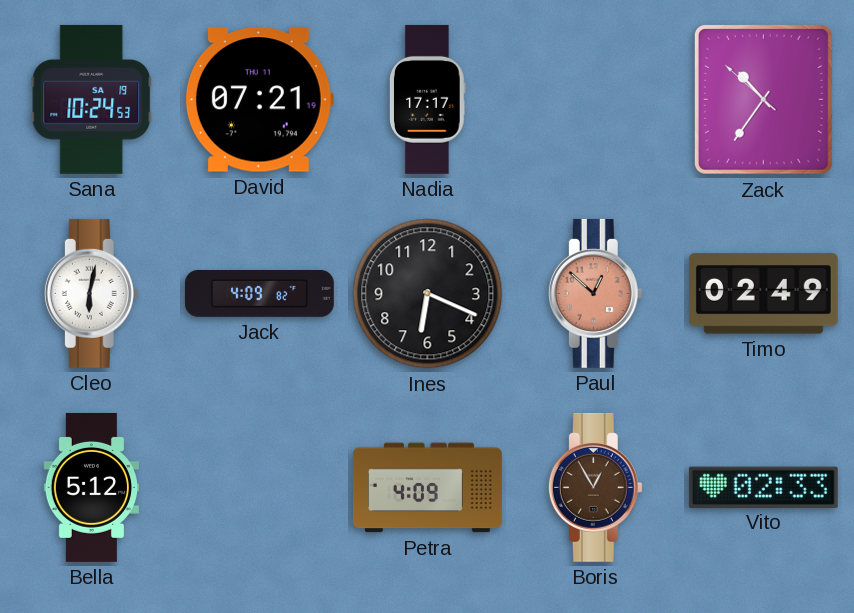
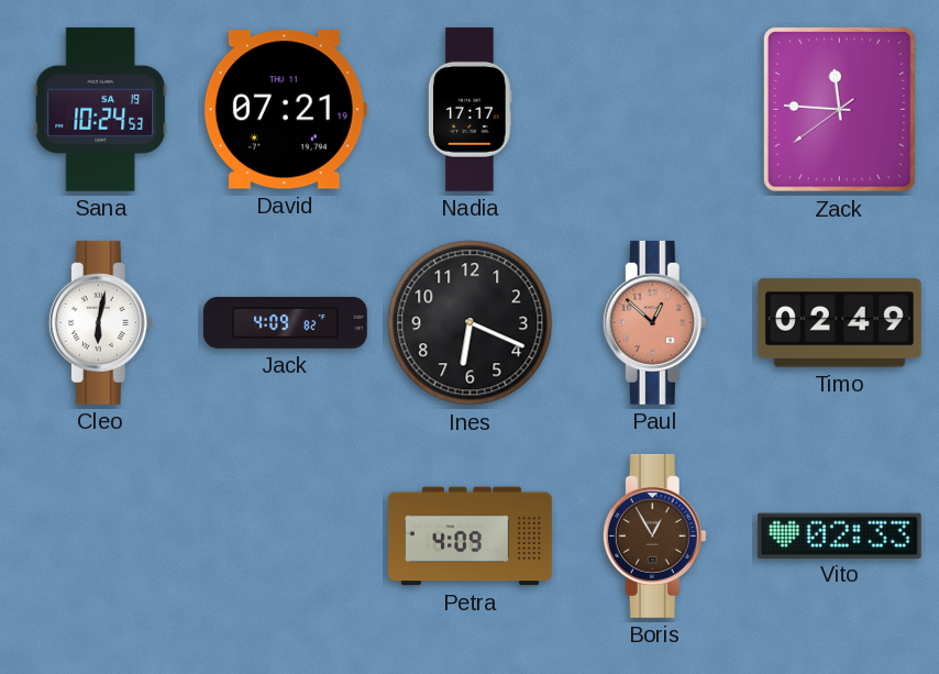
Zack: 10:35 -> 11:45
Bella: 5:12 -> none
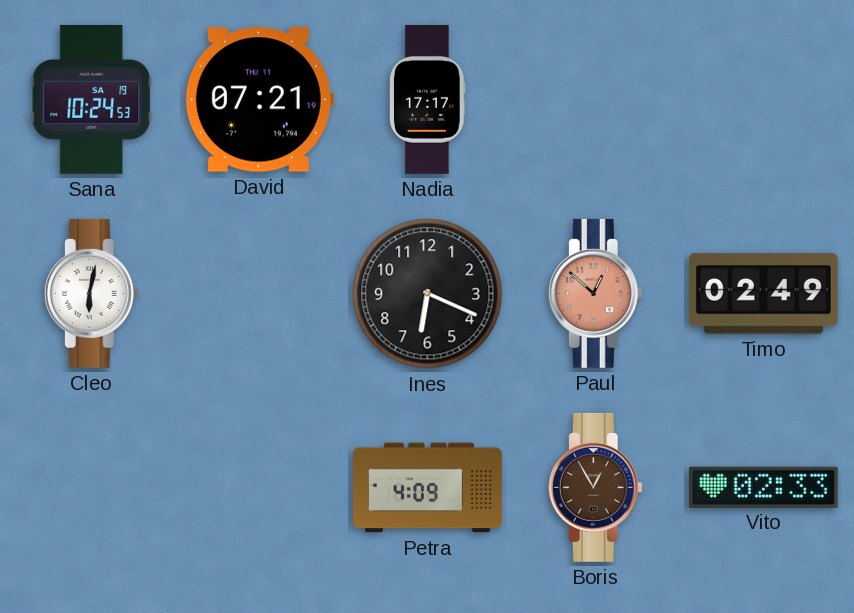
Zack: 11:45 -> none
Jack: 4:09 -> none
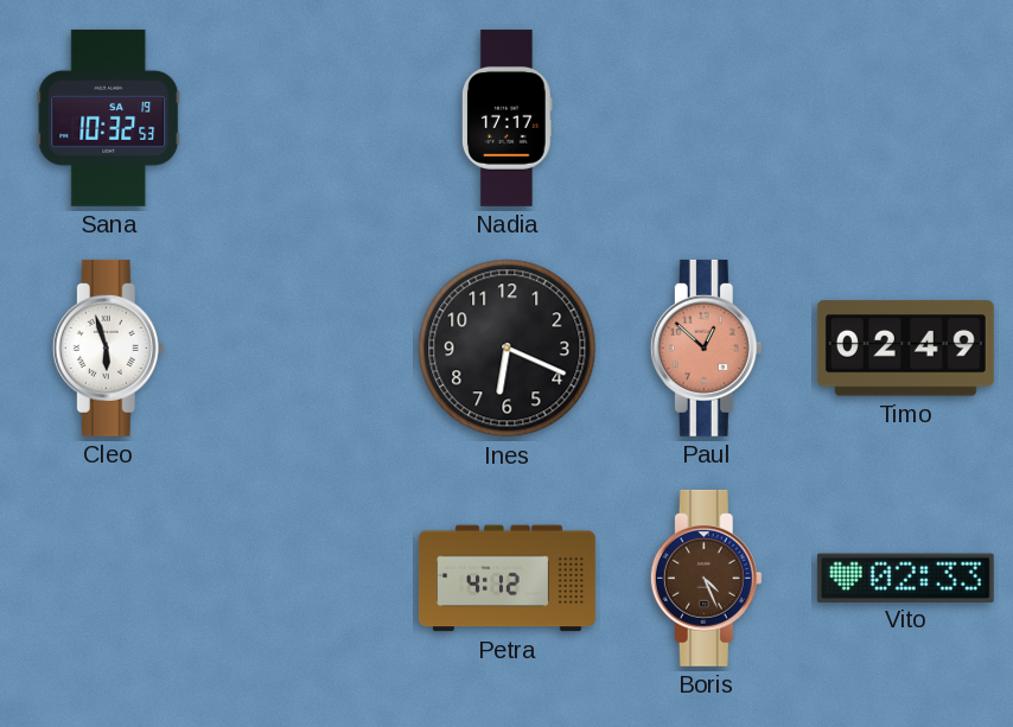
Sana: 10:24 -> 10:32
David: 07:21 -> none
Cleo: 6:02 -> 5:57
Petra: 4:09 -> 4:12
Boris: 12:55 -> 4:26
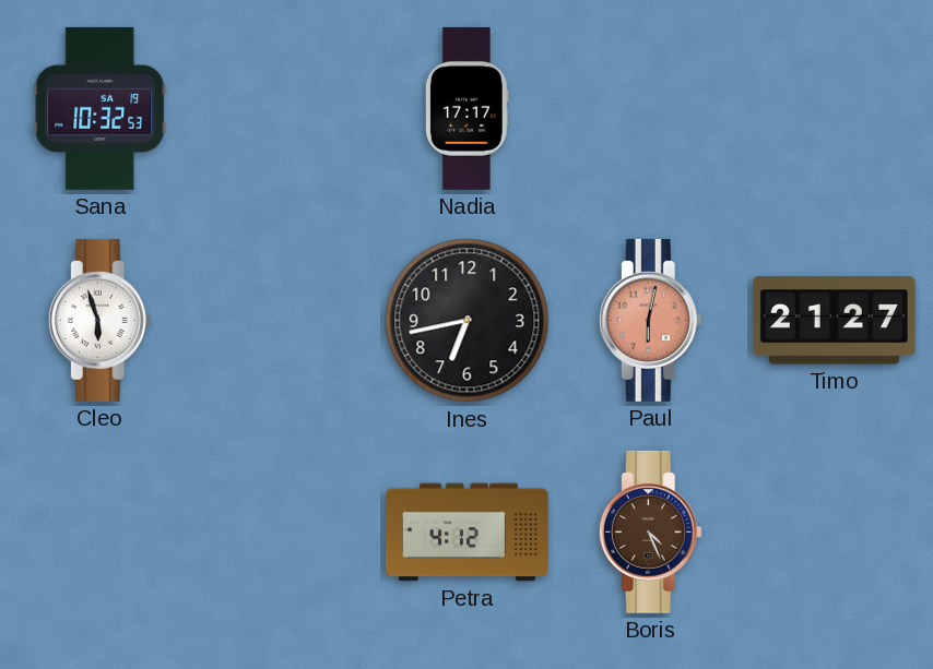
Ines: 6:19 -> 6:43
Paul: 12:52 -> 6:02
Timo: 02:49 -> 21:27
Vito: 02:33 -> none
